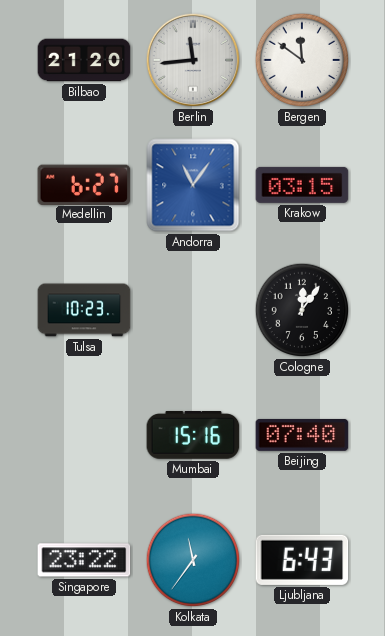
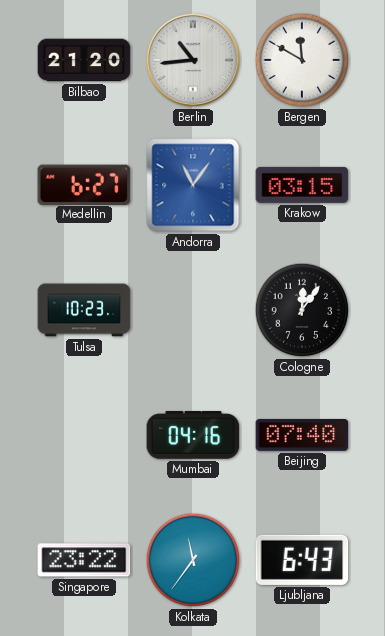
Berlin: 11:44 -> 10:44
Bergen: 11:51 -> 11:50
Mumbai: 15:16 -> 04:16
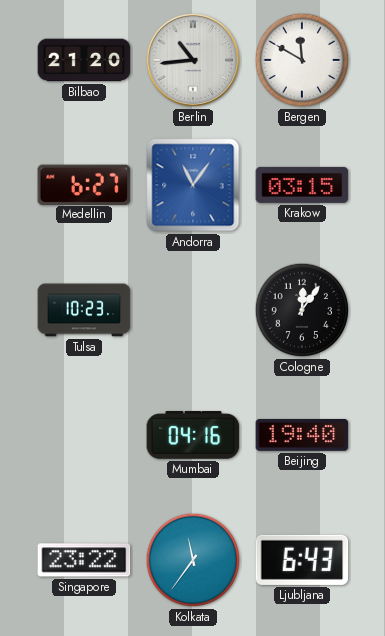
Beijing: 07:40 -> 19:40
